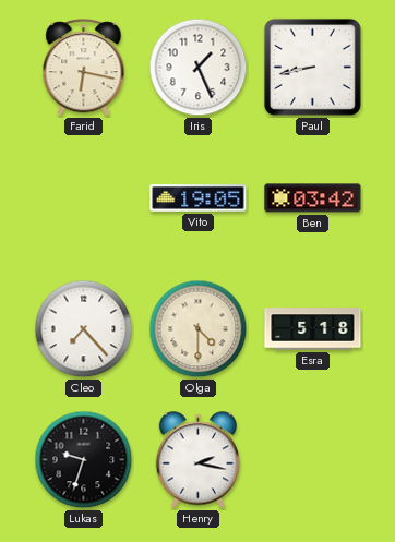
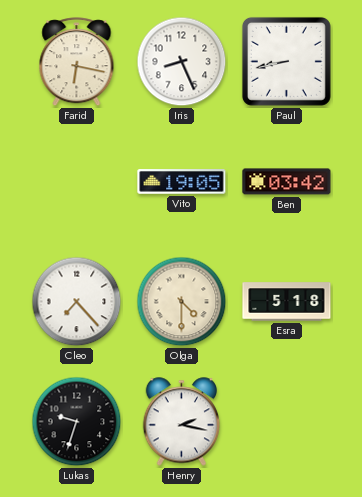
Iris: 1:26 -> 8:26
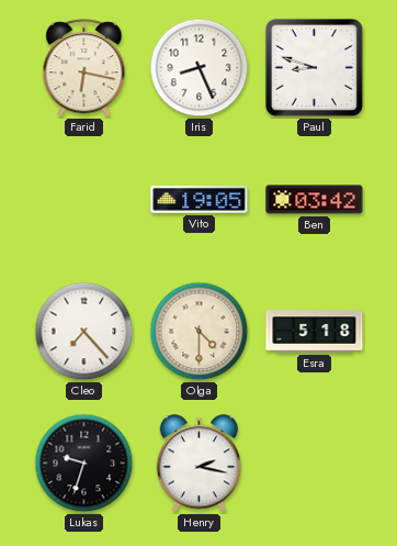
Paul: 8:43 -> 8:48
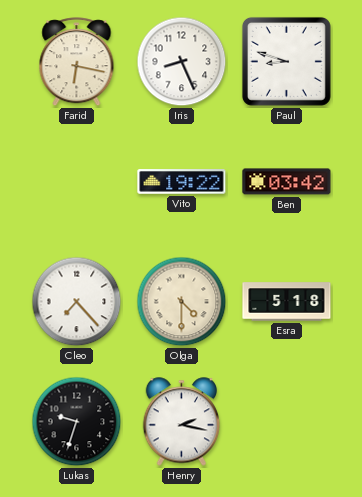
Vito: 19:05 -> 19:22
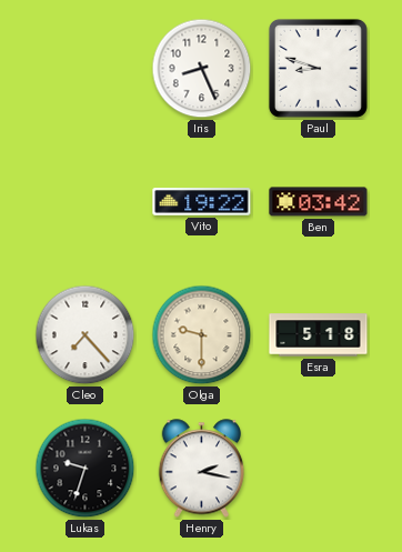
Farid: 6:17 -> none
Olga: 4:30 -> 9:30
